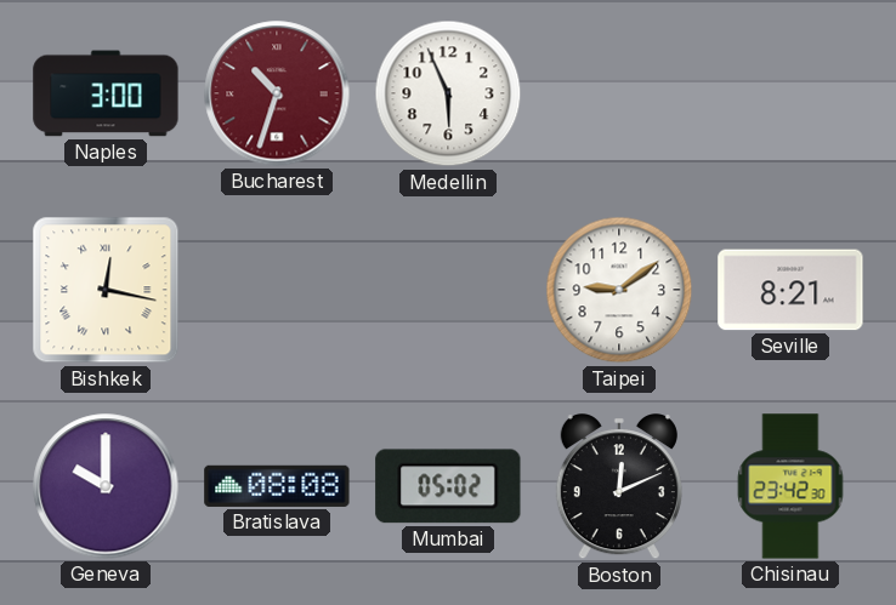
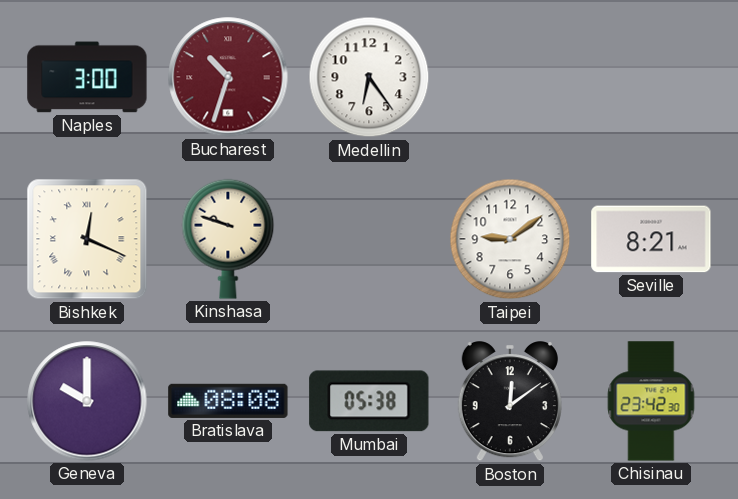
Medellin: 5:56 -> 6:24
Bishkek: 12:17 -> 12:19
Kinshasa: none -> 9:48
Mumbai: 05:02 -> 05:38
Boston: 12:11 -> 12:09
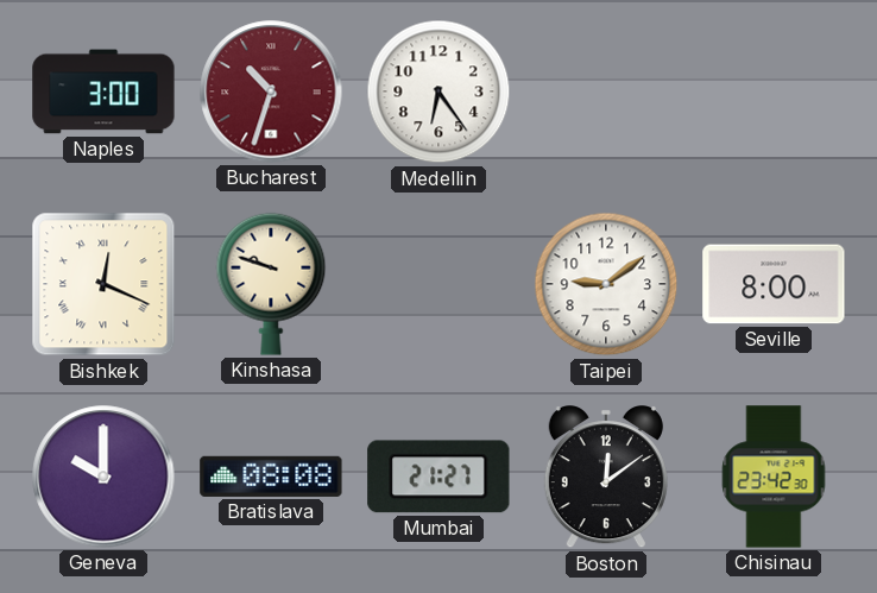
Seville: 8:21 -> 8:00
Mumbai: 05:38 -> 21:27
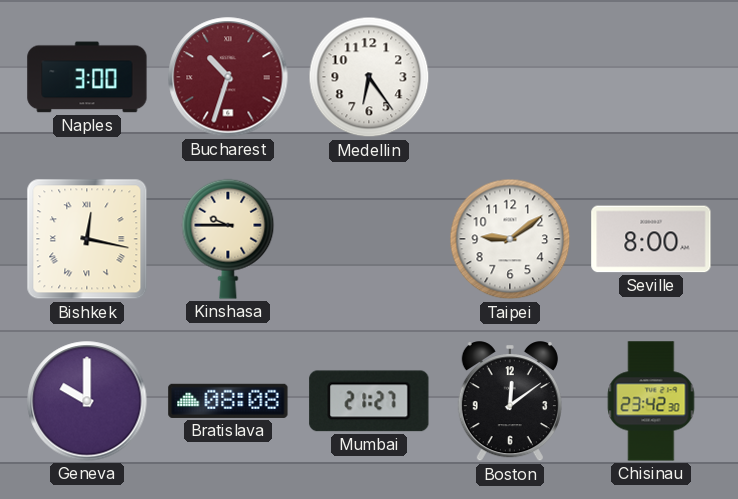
Bishkek: 12:19 -> 12:17
Kinshasa: 9:48 -> 9:45
